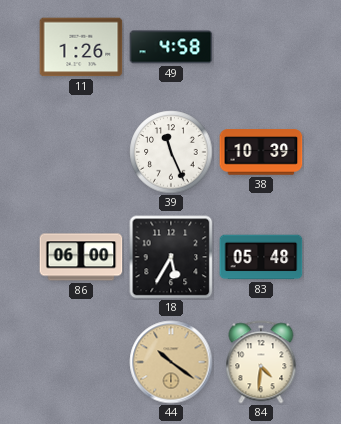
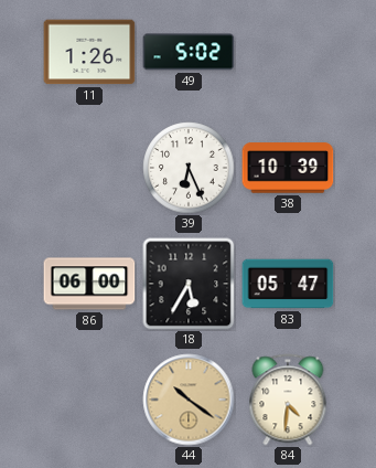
49: 4:58 -> 5:02
39: 11:26 -> 6:26
83: 05:48 -> 05:47
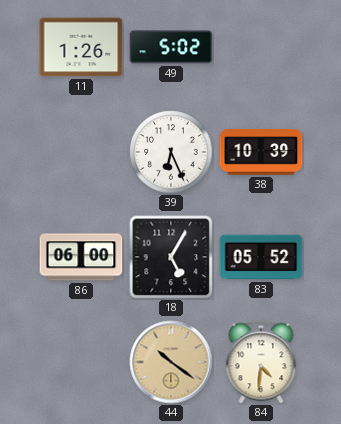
18: 5:35 -> 5:05
83: 05:47 -> 05:52
